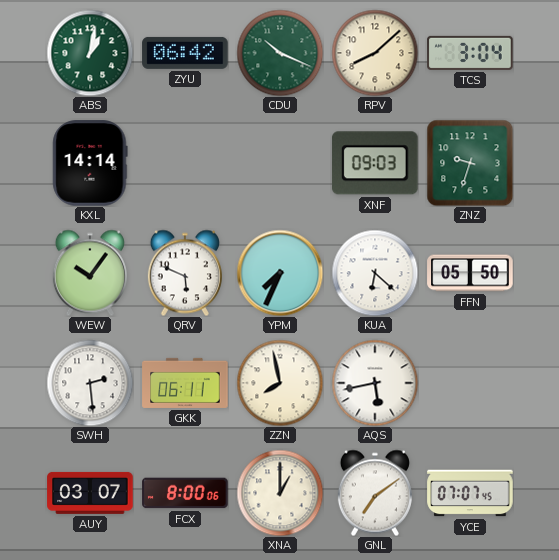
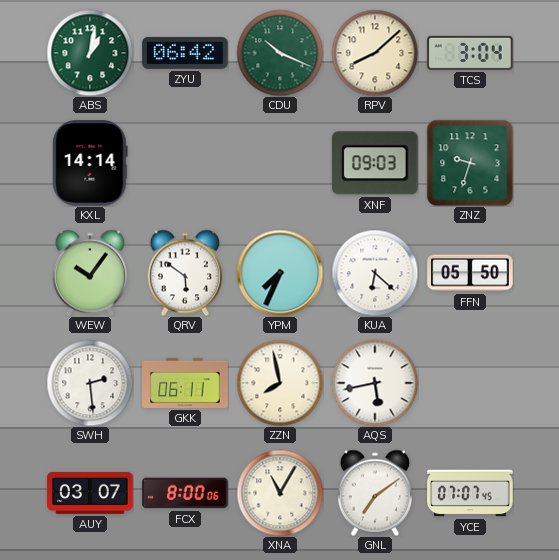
QRV: 5:49 -> 5:51
XNA: 1:00 -> 11:05
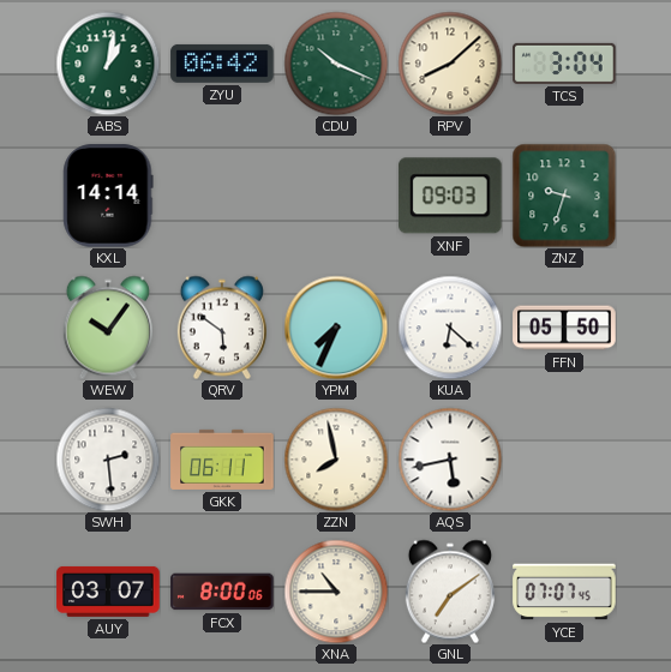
XNA: 11:05 -> 10:45
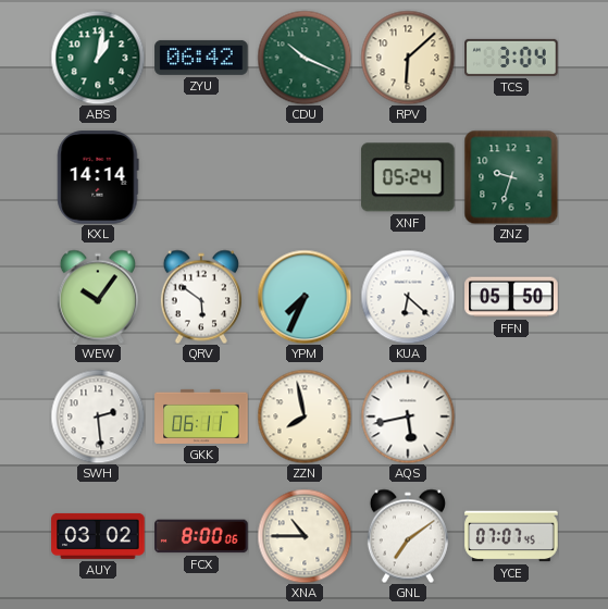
RPV: 8:08 -> 6:08
XNF: 09:03 -> 05:24
AUY: 03:07 -> 03:02
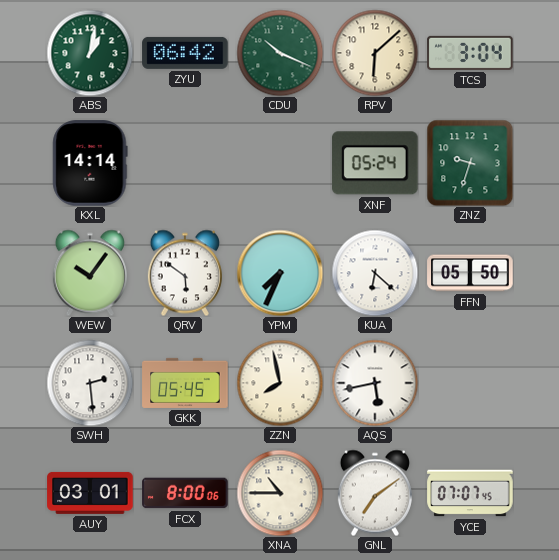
GKK: 06:11 -> 05:45
AUY: 03:02 -> 03:01
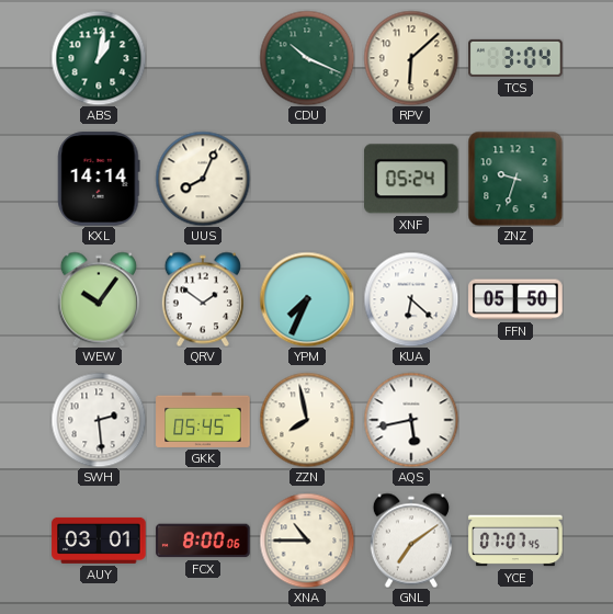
ZYU: 06:42 -> none
UUS: none -> 8:04
QRV: 5:51 -> 1:51
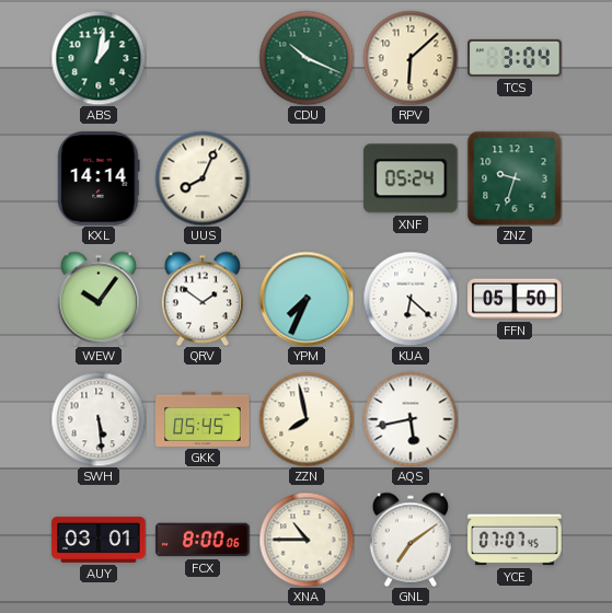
SWH: 2:29 -> 5:29
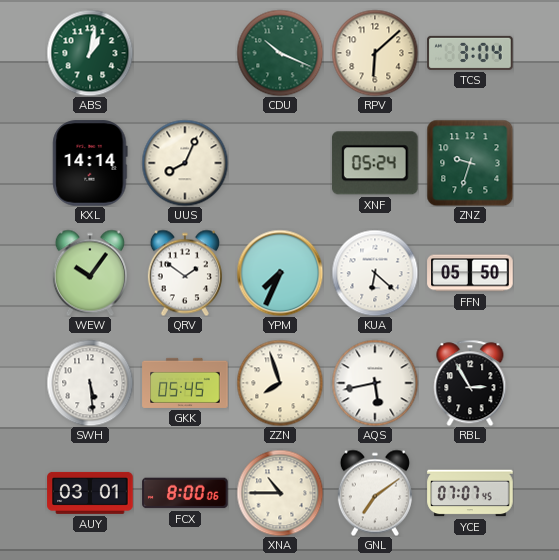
ZZN: 7:58 -> 7:57
RBL: none -> 2:55
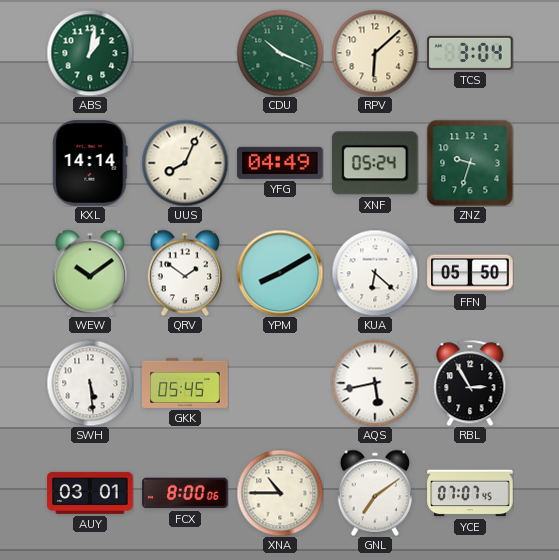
YFG: none -> 04:49
WEW: 10:06 -> 10:09
YPM: 7:34 -> 8:10
ZZN: 7:57 -> none
